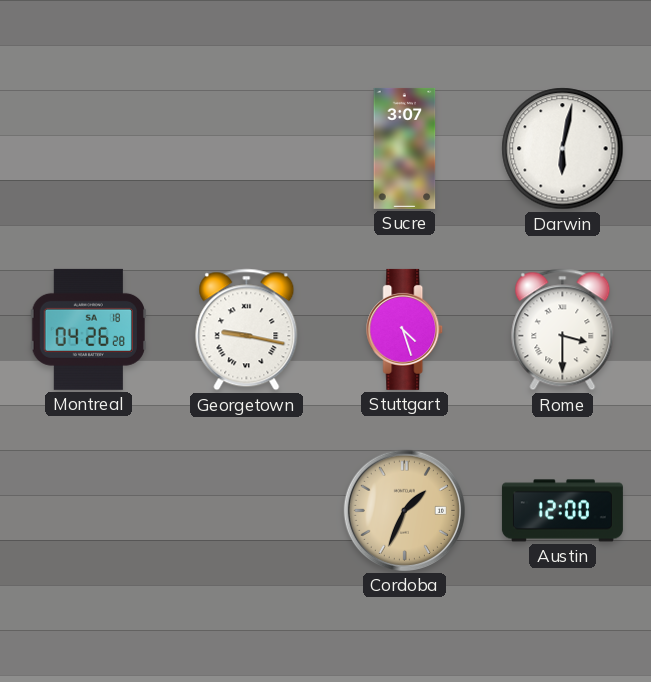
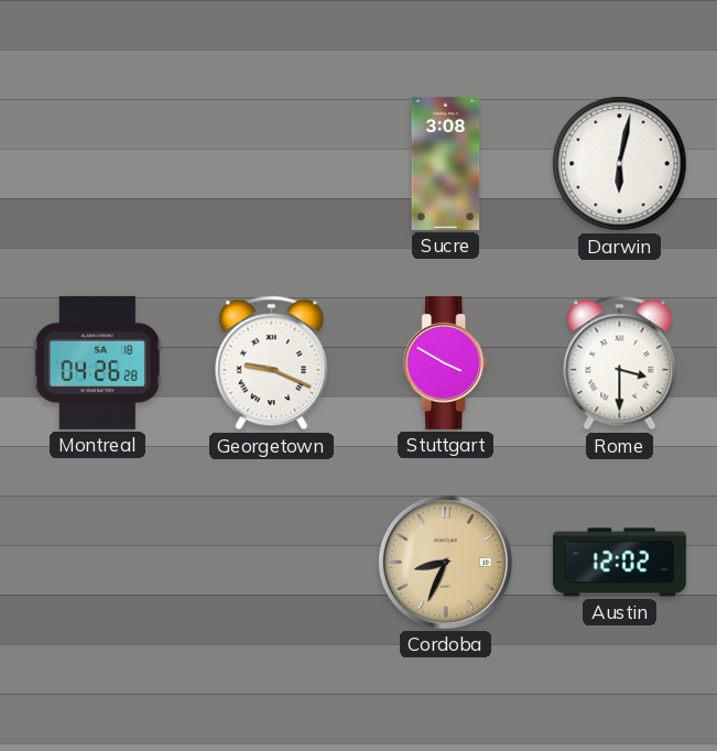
Sucre: 3:07 -> 3:08
Georgetown: 9:17 -> 9:19
Stuttgart: 4:27 -> 3:50
Cordoba: 1:34 -> 8:34
Austin: 12:00 -> 12:02
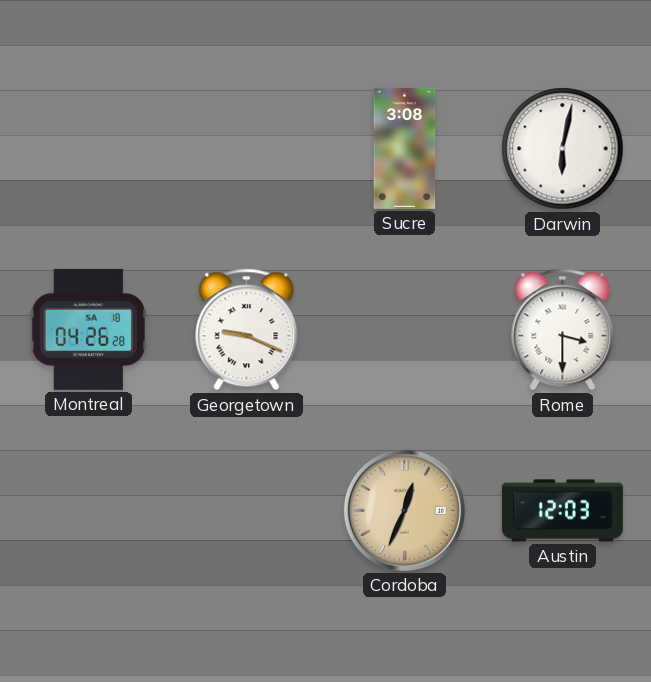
Stuttgart: 3:50 -> none
Cordoba: 8:34 -> 12:34
Austin: 12:02 -> 12:03
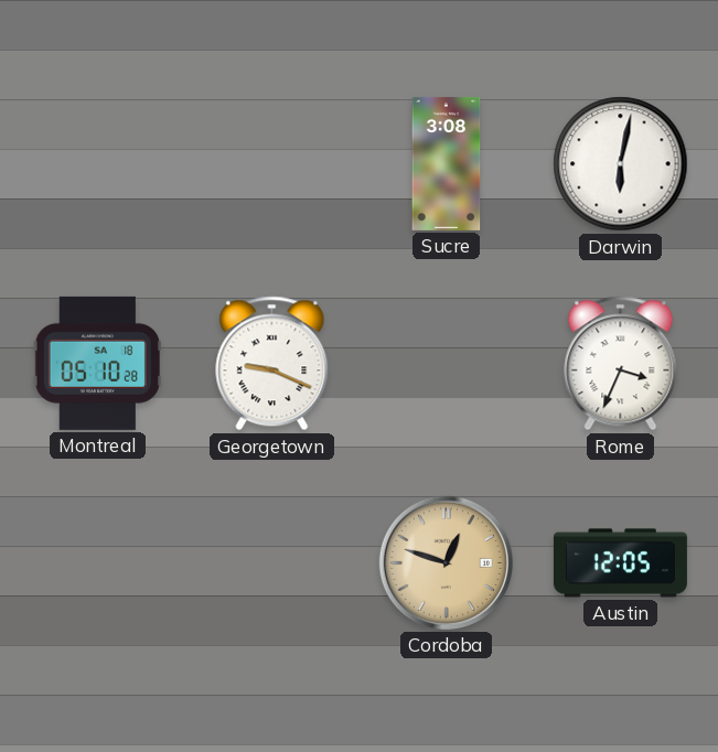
Montreal: 04:26 -> 05:10
Rome: 3:30 -> 3:34
Cordoba: 12:34 -> 12:48
Austin: 12:03 -> 12:05
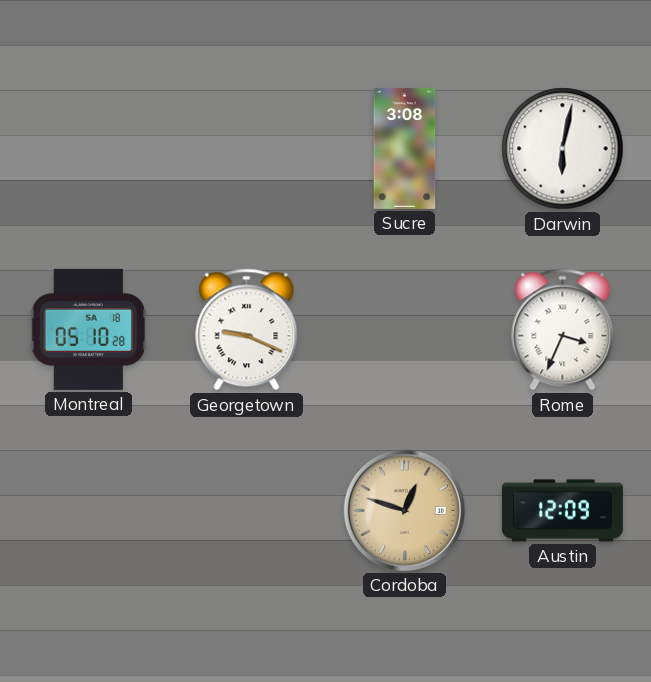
Austin: 12:05 -> 12:09
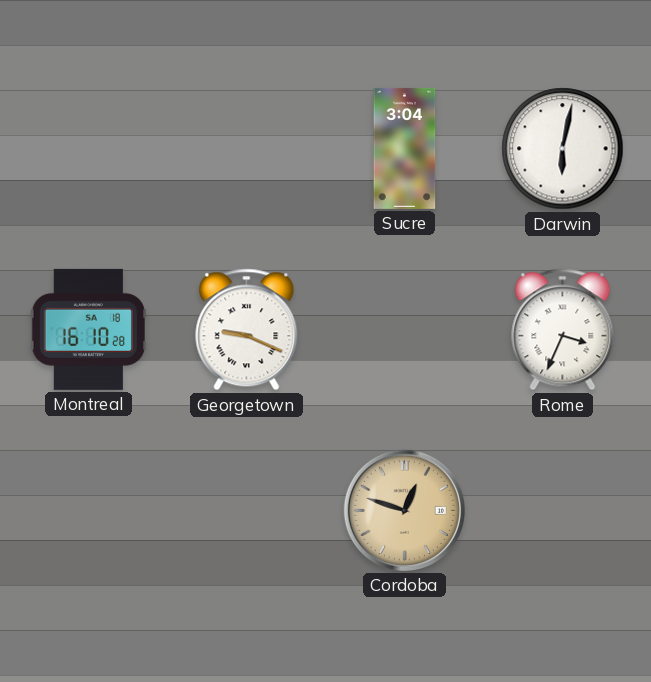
Sucre: 3:08 -> 3:04
Montreal: 05:10 -> 16:10
Austin: 12:09 -> none
